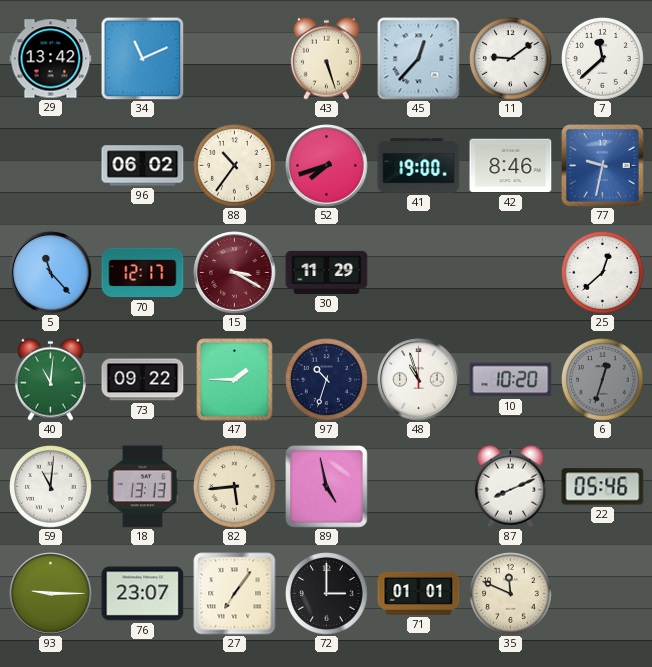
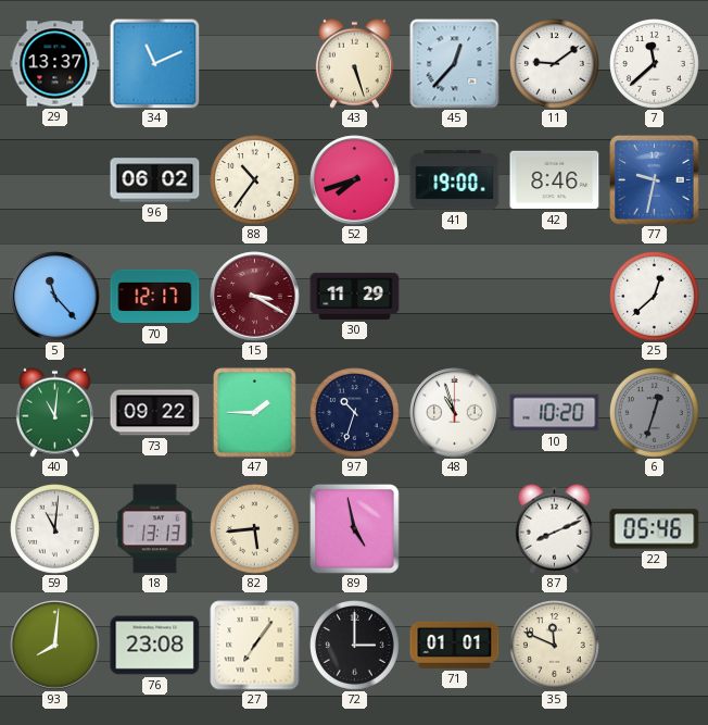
29: 13:42 -> 13:37
93: 9:15 -> 8:01
76: 23:07 -> 23:08
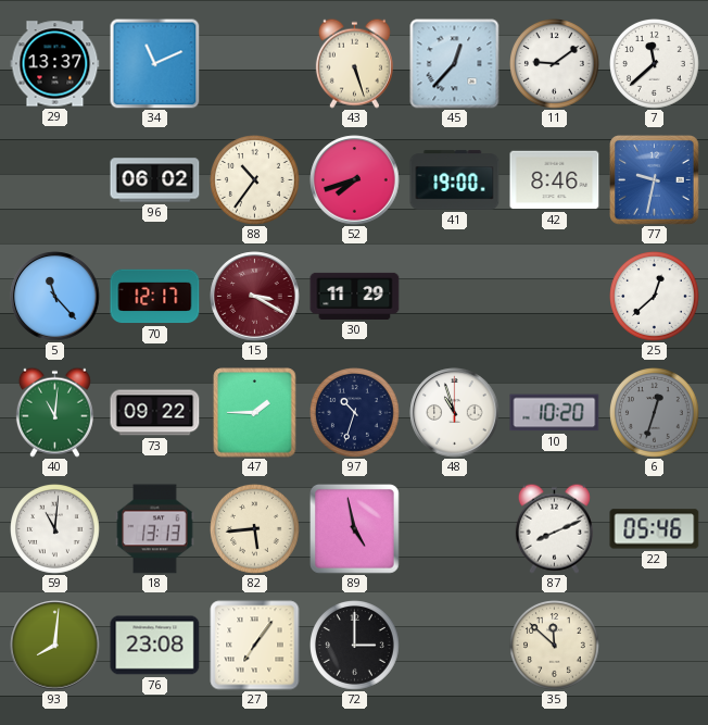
71: 01:01 -> none
35: 11:49 -> 11:52
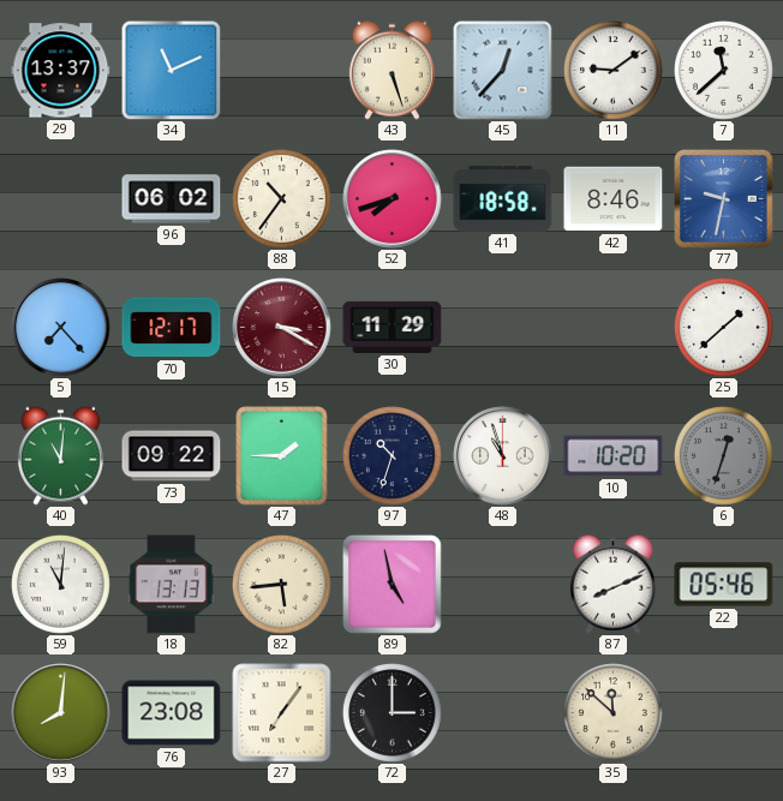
41: 19:00 -> 18:58
5: 11:23 -> 7:23
25: 12:38 -> 1:38
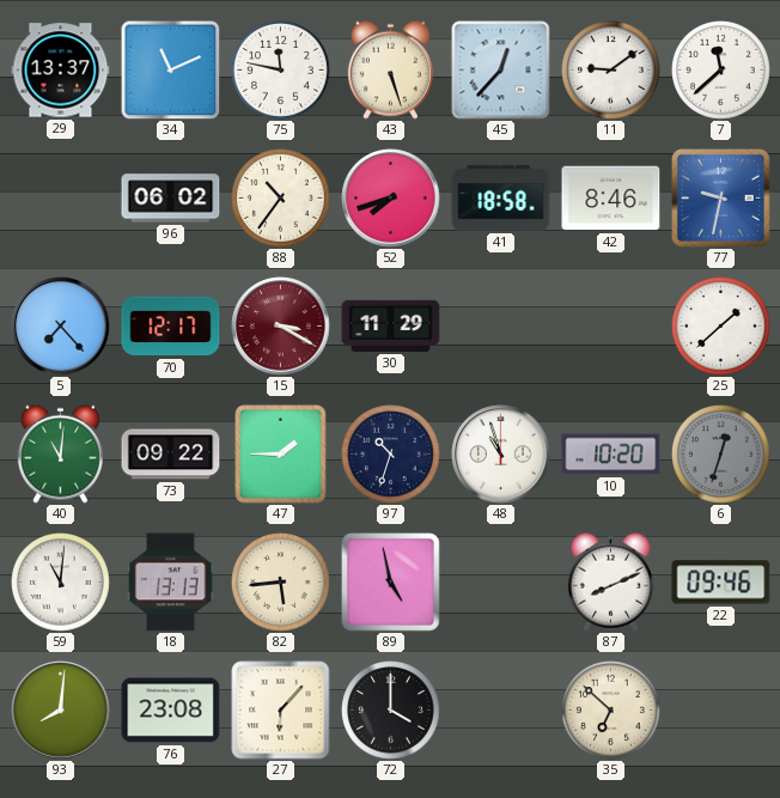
75: none -> 11:47
22: 05:46 -> 09:46
27: 7:06 -> 6:07
72: 3:00 -> 4:00
35: 11:52 -> 6:52
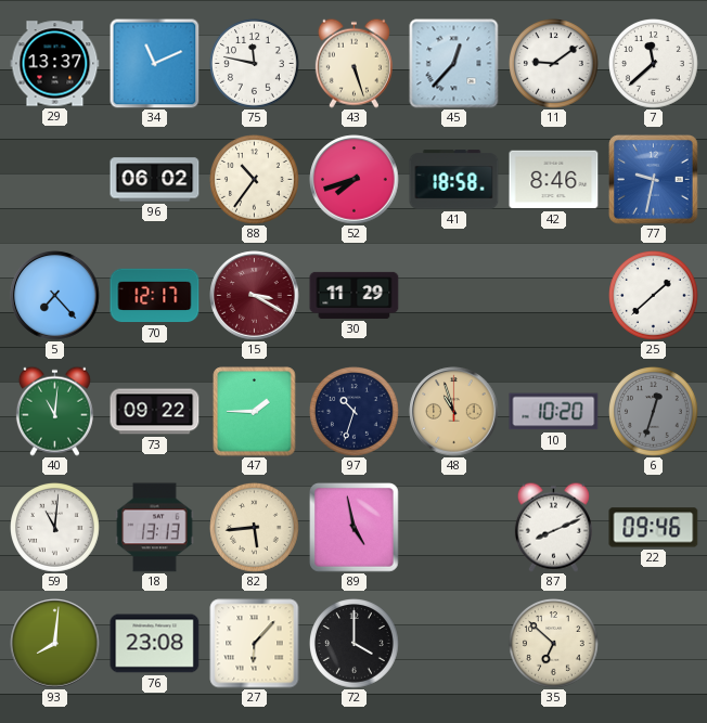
48 dial: white -> champagne
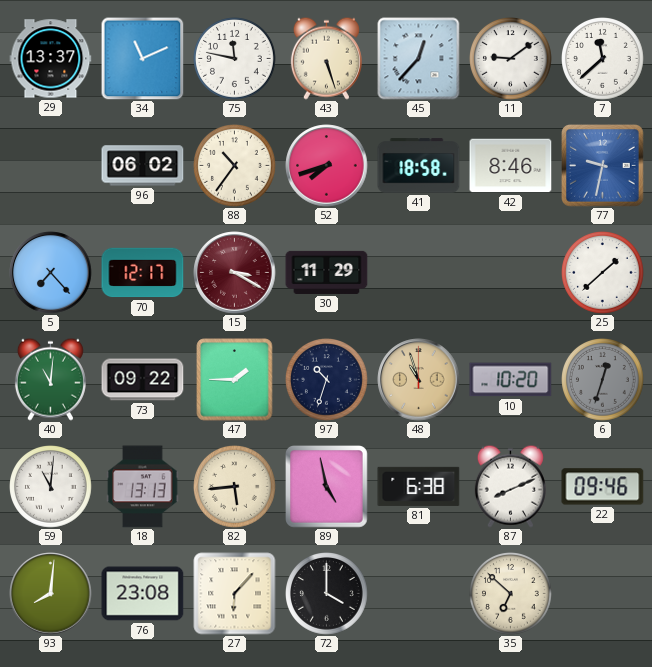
81: none -> 6:38
